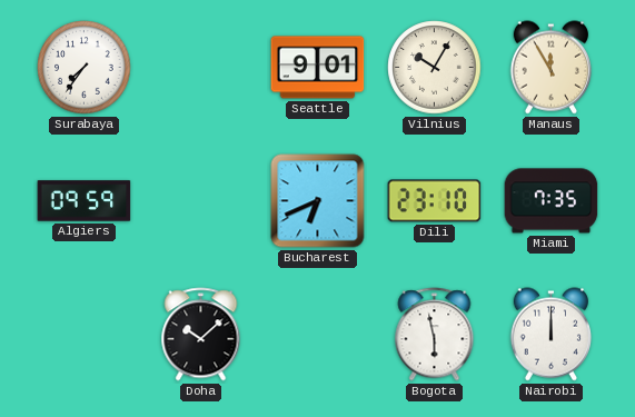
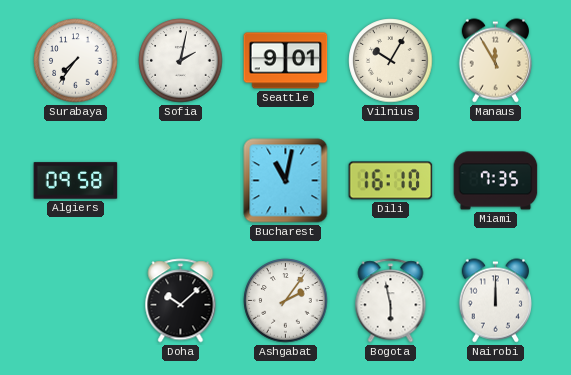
Sofia: none -> 2:02
Algiers: 09:59 -> 09:58
Bucharest: 6:41 -> 11:02
Dili: 23:10 -> 16:10
Ashgabat: none -> 2:06
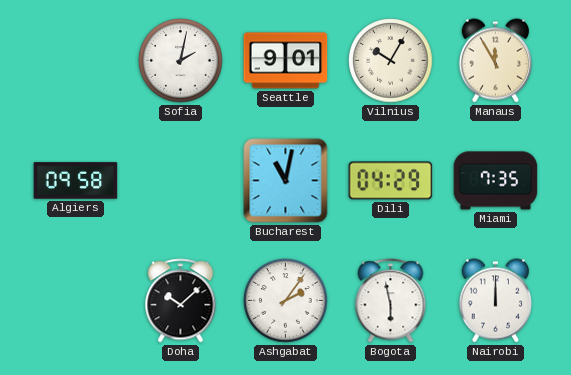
Surabaya: 7:36 -> none
Dili: 16:10 -> 04:29
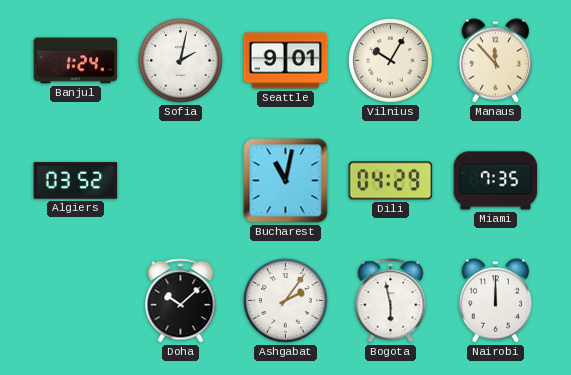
Banjul: none -> 1:24
Manaus: 11:55 -> 11:53
Algiers: 09:58 -> 03:52
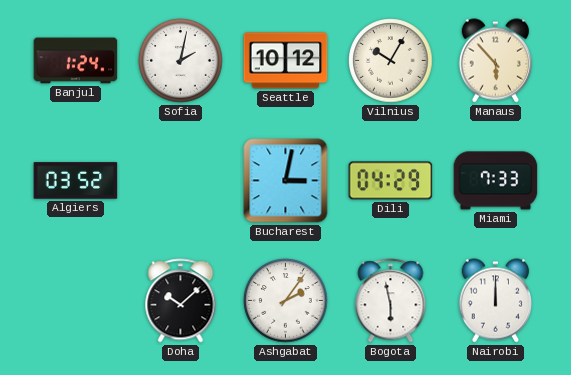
Seattle: 9:01 -> 10:12
Manaus: 11:53 -> 5:53
Bucharest: 11:02 -> 3:02
Miami: 7:35 -> 7:33
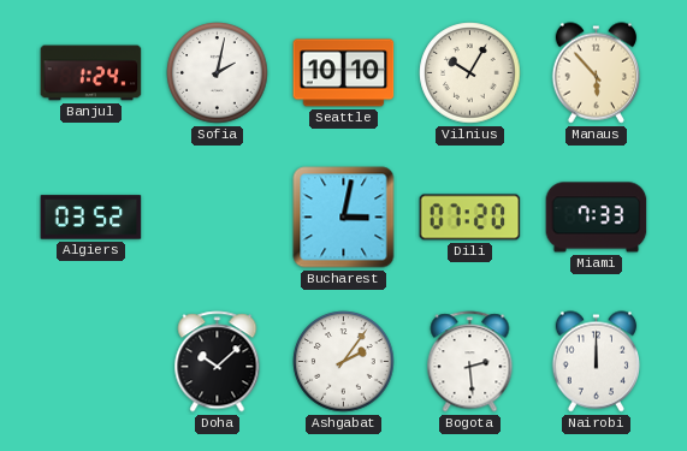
Seattle: 10:12 -> 10:10
Dili: 04:29 -> 07:20
Bogota: 5:58 -> 2:29
